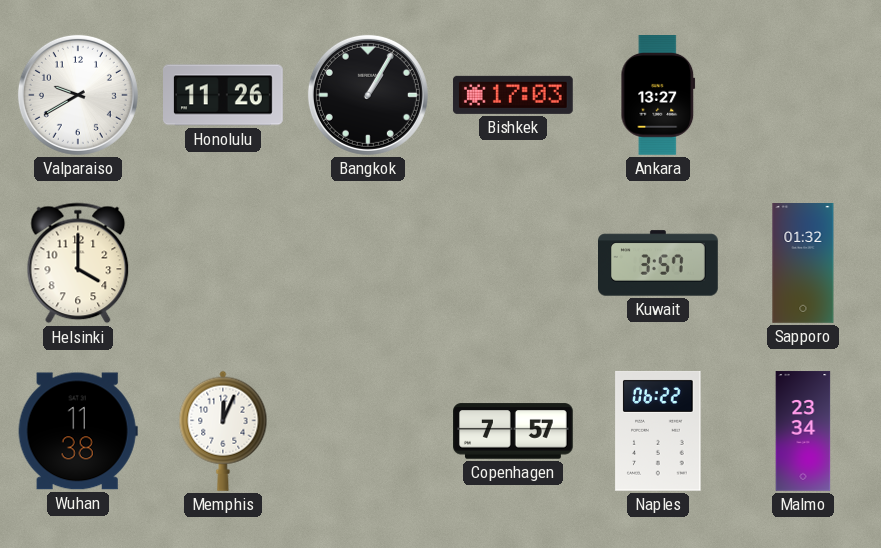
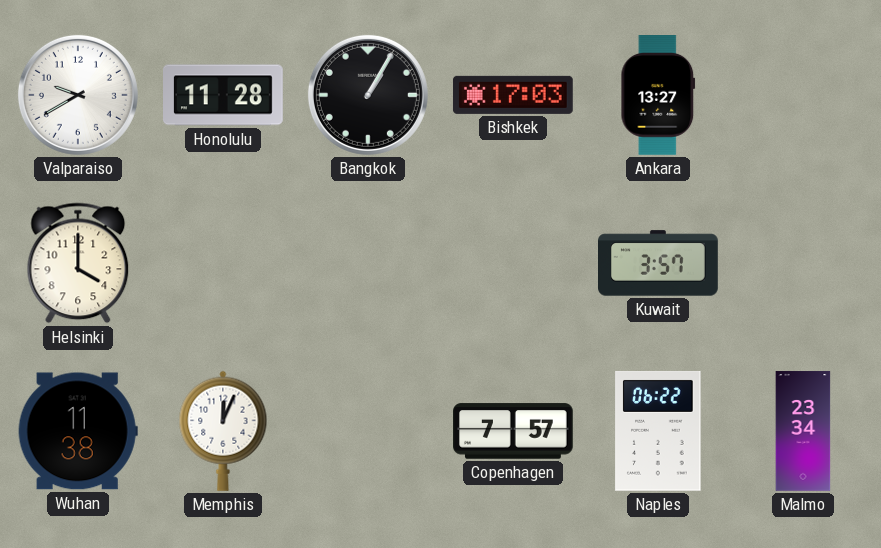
Honolulu: 11:26 -> 11:28
Sapporo: 01:32 -> none
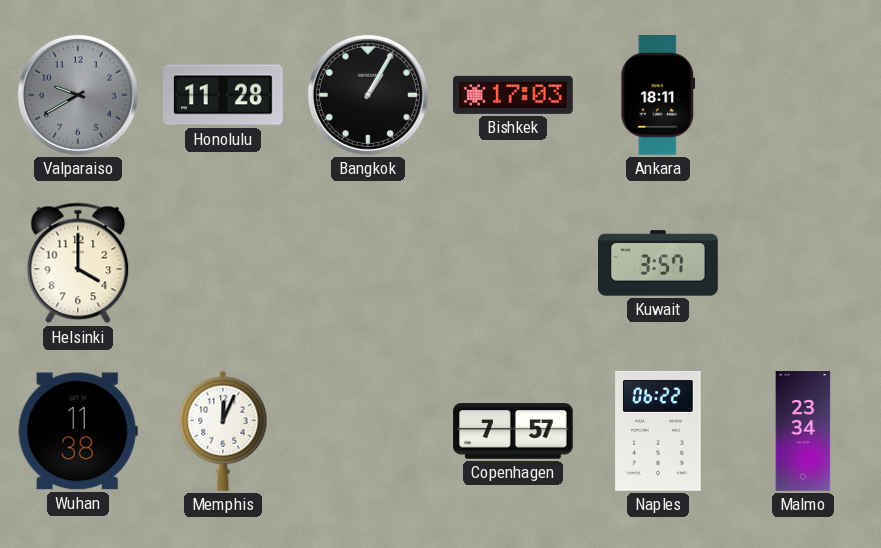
Valparaiso dial: white -> grey
Ankara: 13:27 -> 18:11
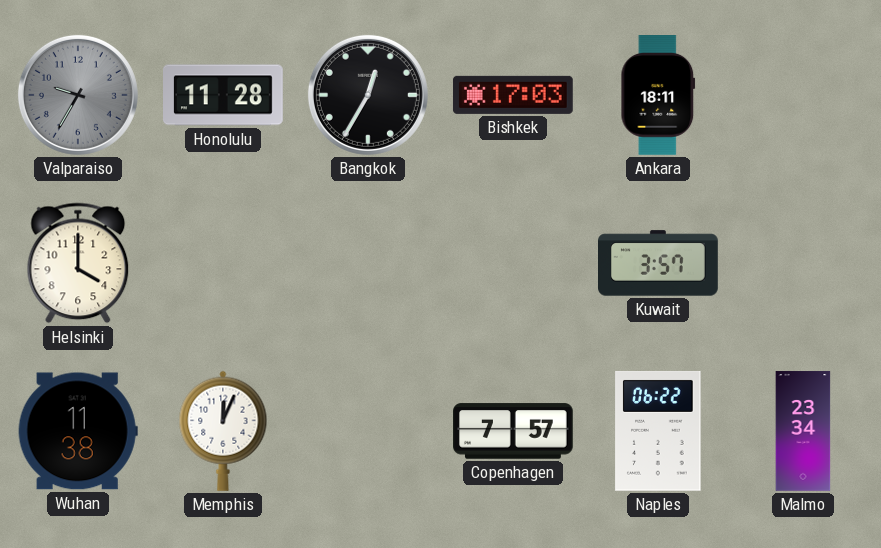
Valparaiso: 9:40 -> 9:35
Bangkok: 1:05 -> 12:35
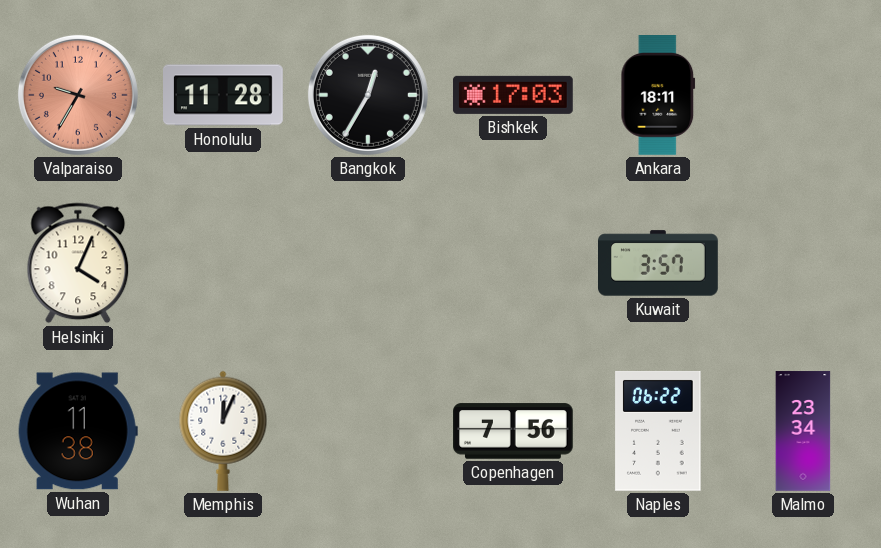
Valparaiso dial: grey -> salmon
Helsinki: 4:00 -> 4:04
Copenhagen: 7:57 -> 7:56
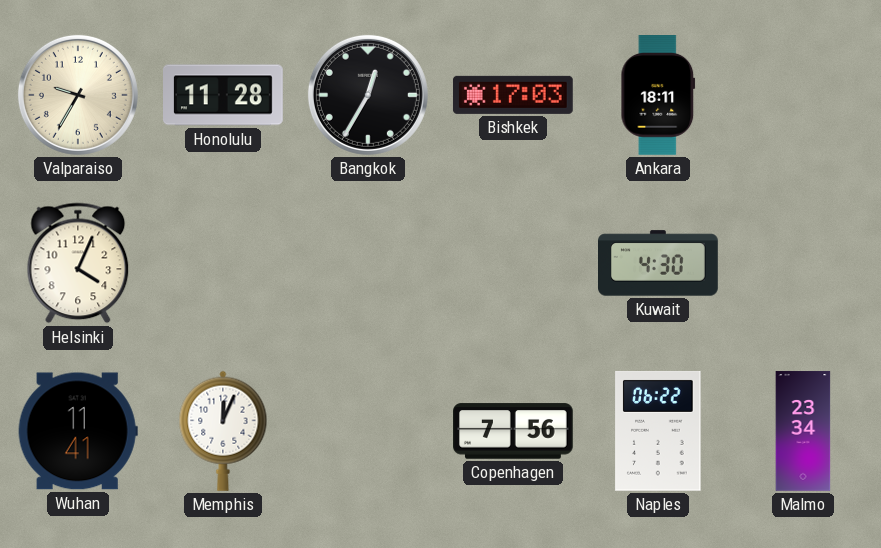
Valparaiso dial: salmon -> cream
Kuwait: 3:57 -> 4:30
Wuhan: 11:38 -> 11:41
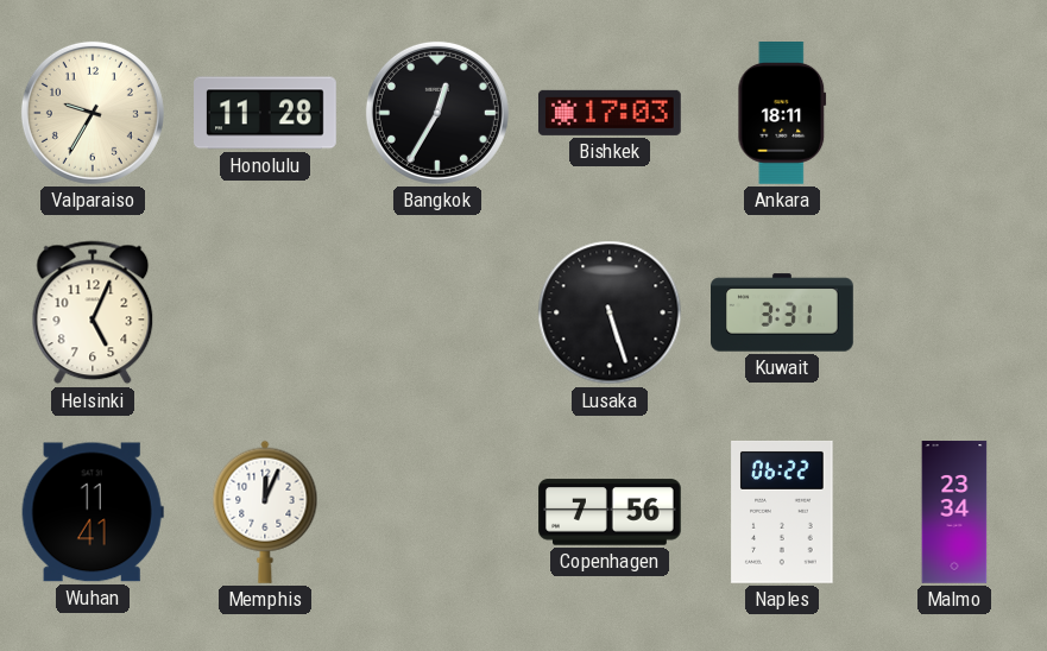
Helsinki: 4:04 -> 5:04
Lusaka: none -> 5:27
Kuwait: 4:30 -> 3:31
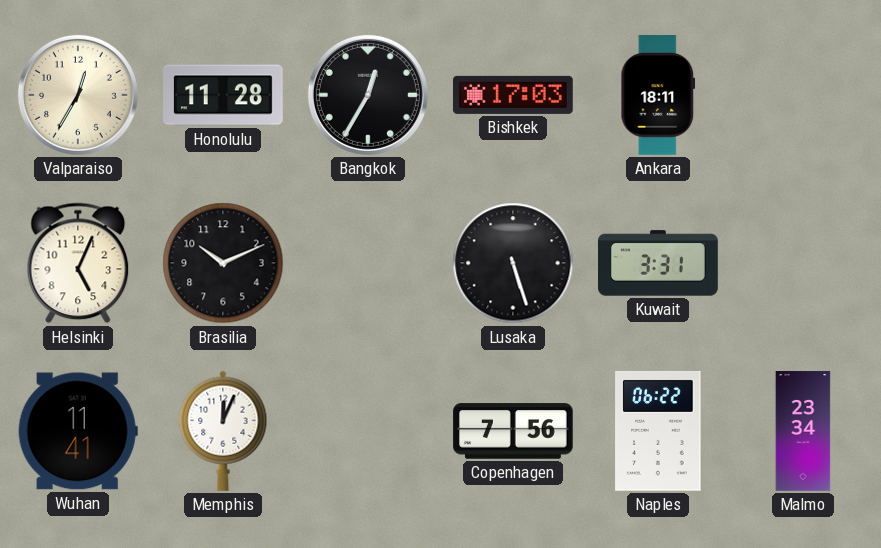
Valparaiso: 9:35 -> 12:35
Brasilia: none -> 10:11
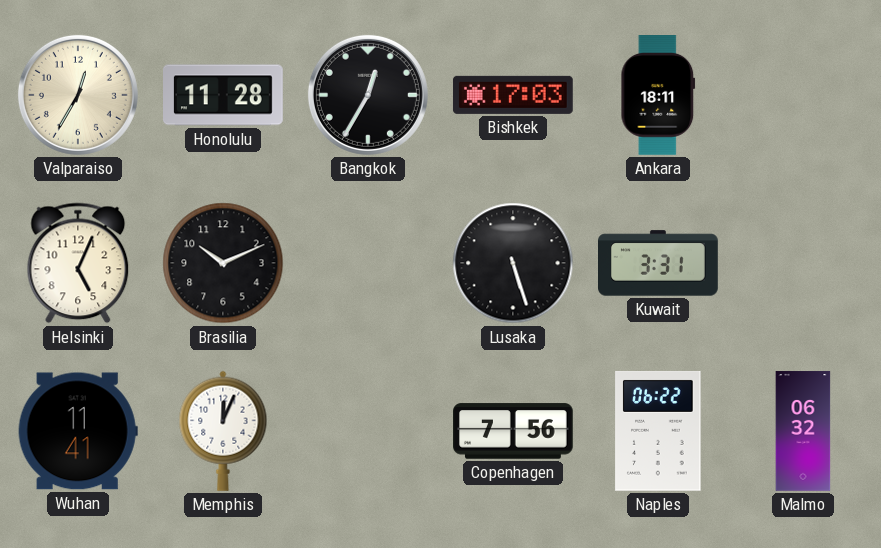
Malmo: 23:34 -> 06:32
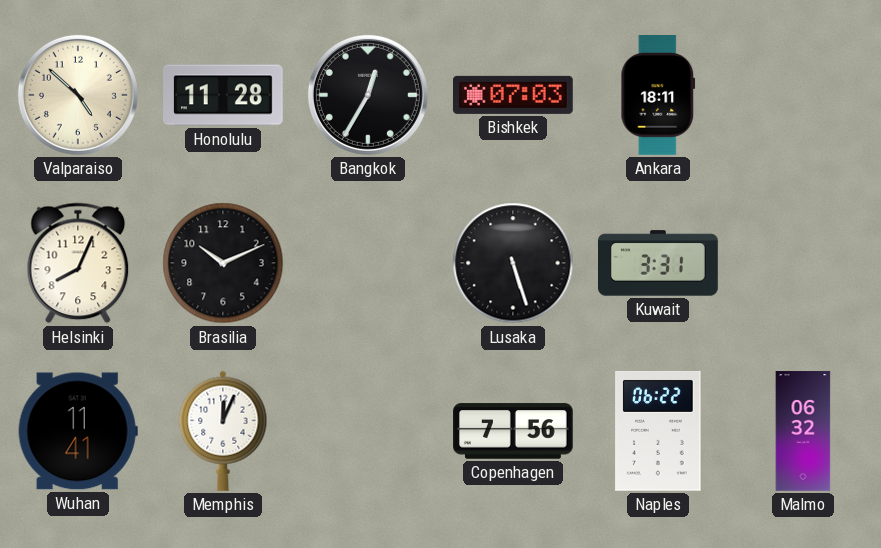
Valparaiso: 12:35 -> 4:52
Bishkek: 17:03 -> 07:03
Helsinki: 5:04 -> 8:04
